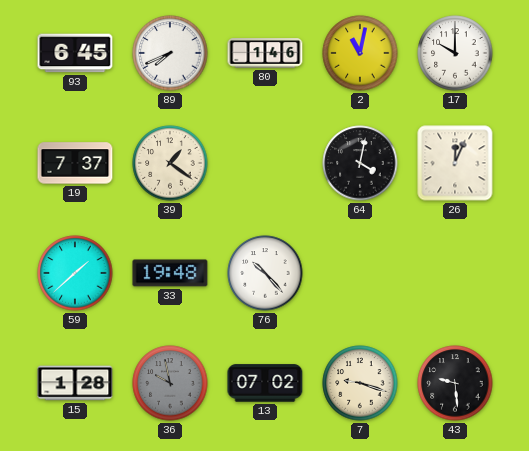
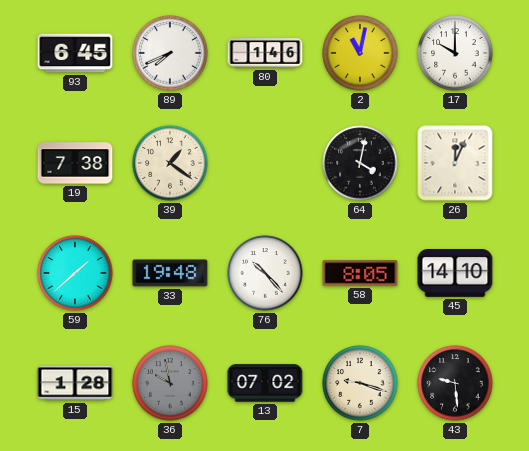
19: 7:37 -> 7:38
58: none -> 8:05
45: none -> 14:10
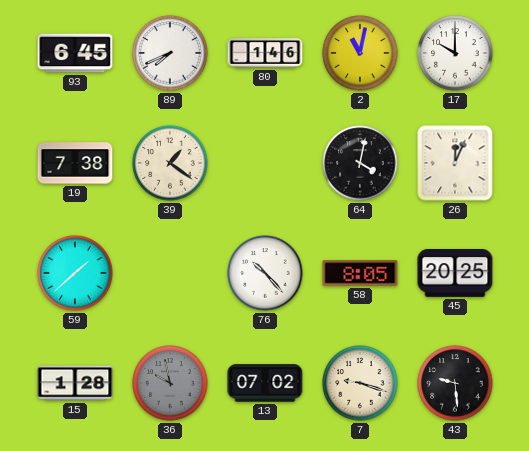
33: 19:48 -> none
45: 14:10 -> 20:25
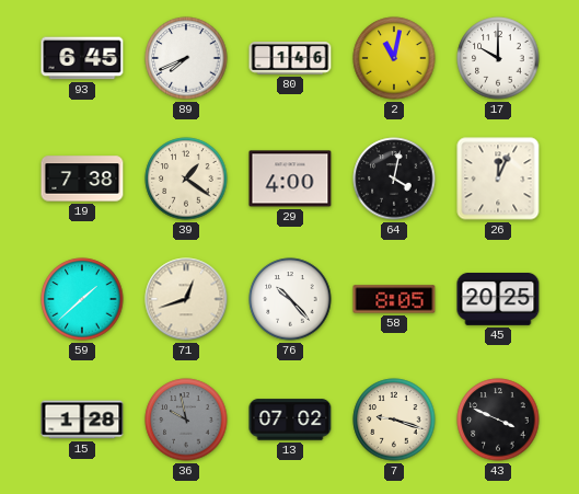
29: none -> 4:00
71: none -> 12:42
43: 9:29 -> 3:49
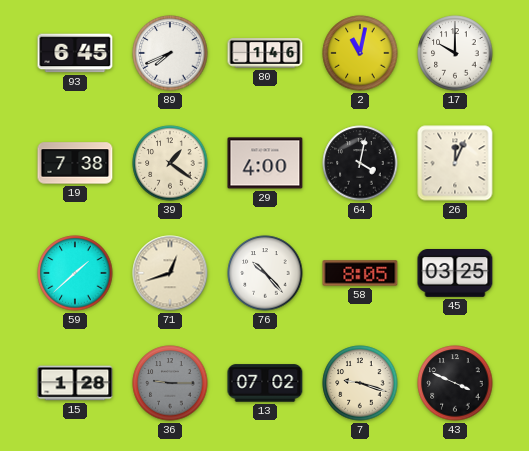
45: 20:25 -> 03:25
36: 9:58 -> 9:15
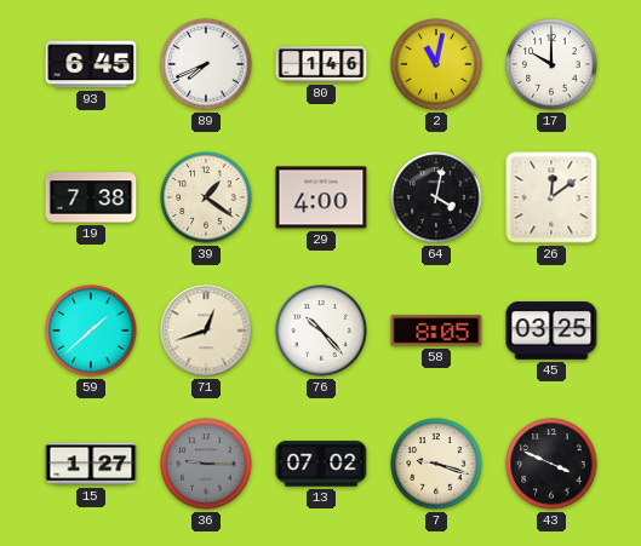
26: 12:04 -> 12:09
15: 1:28 -> 1:27
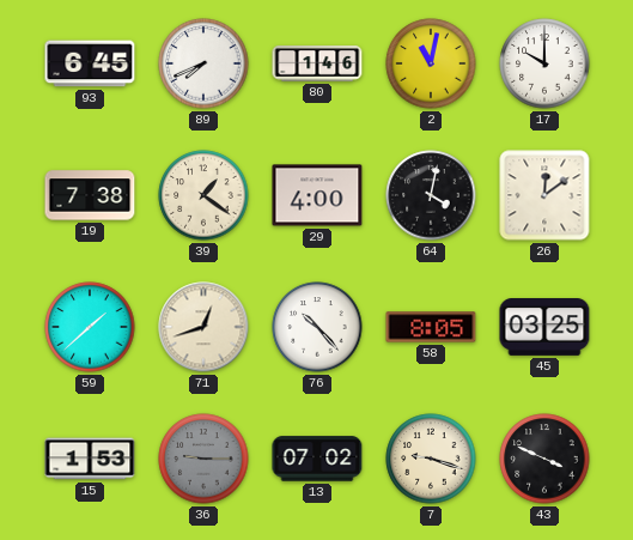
15: 1:27 -> 1:53
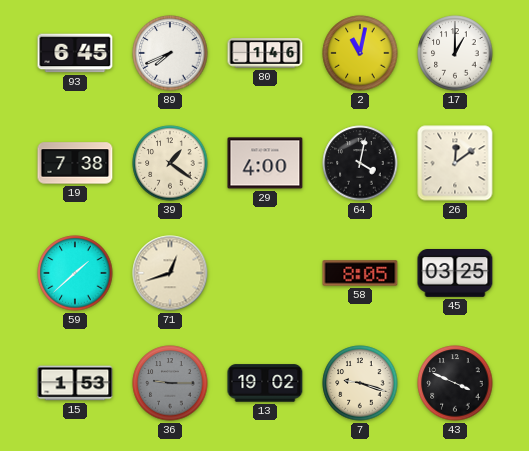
17: 10:00 -> 1:00
76: 10:23 -> none
13: 07:02 -> 19:02
